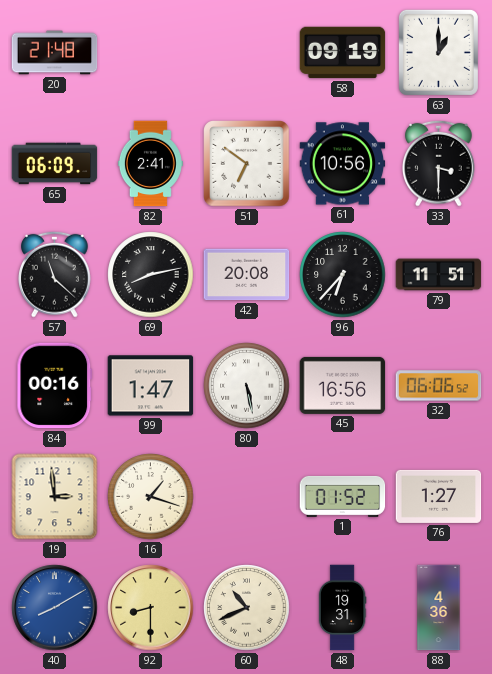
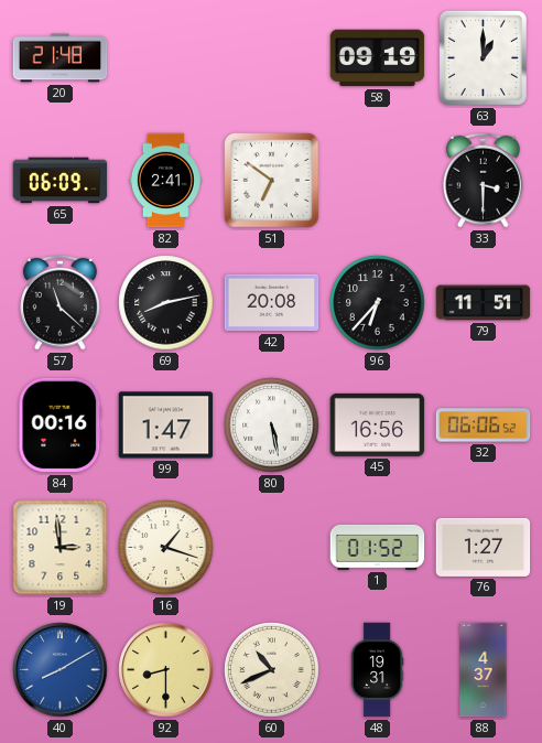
61: 10:56 -> none
88: 4:36 -> 4:37
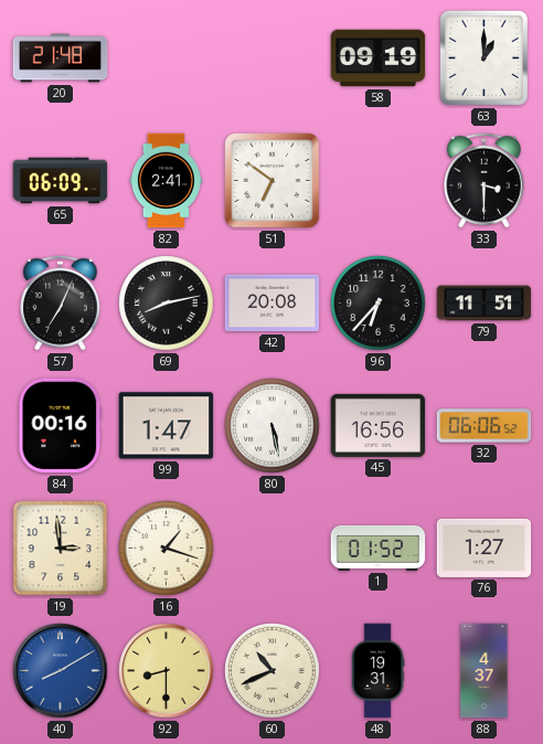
57: 11:22 -> 7:04
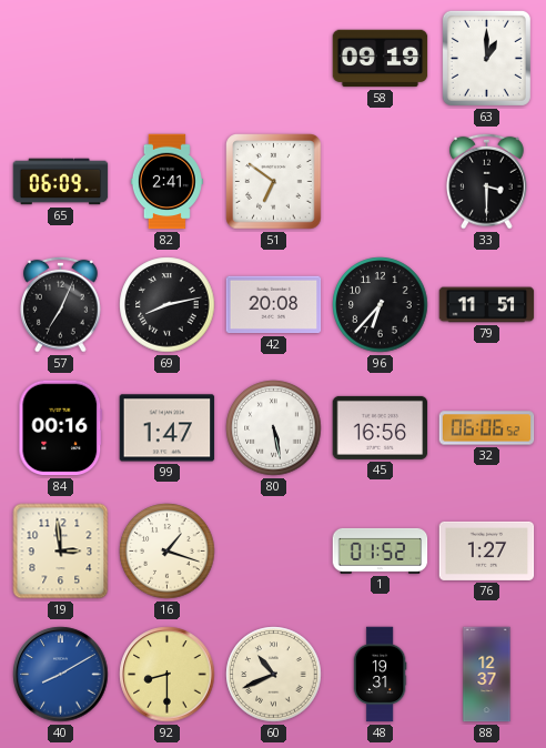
20: 21:48 -> none
88: 4:37 -> 12:37
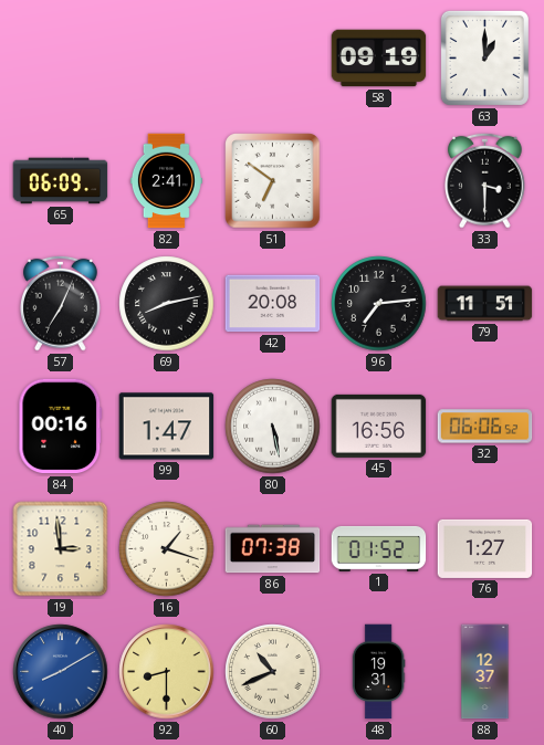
96: 6:37 -> 7:14
86: none -> 07:38
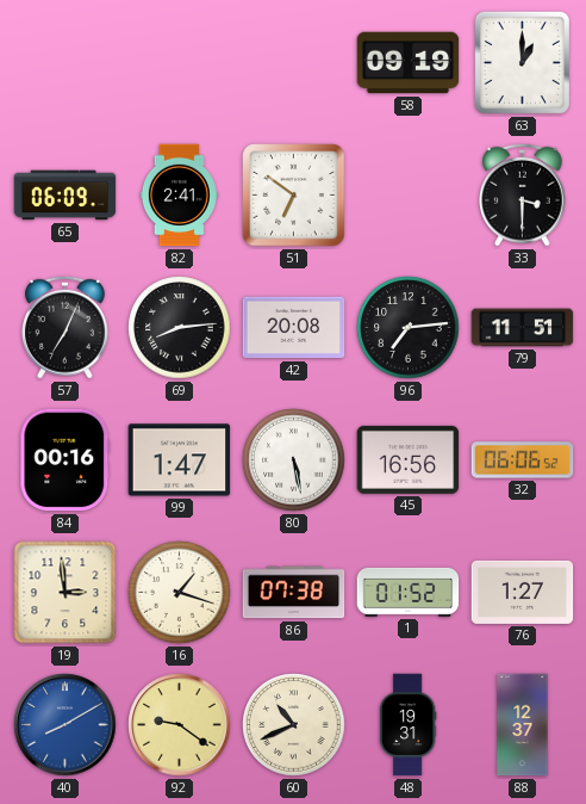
69: 8:13 -> 8:14
92: 8:30 -> 9:21
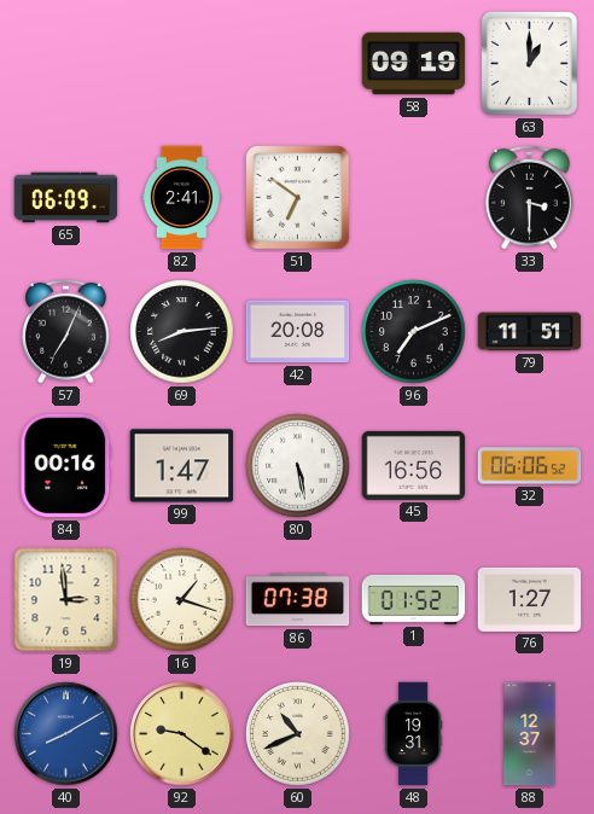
96: 7:14 -> 7:11
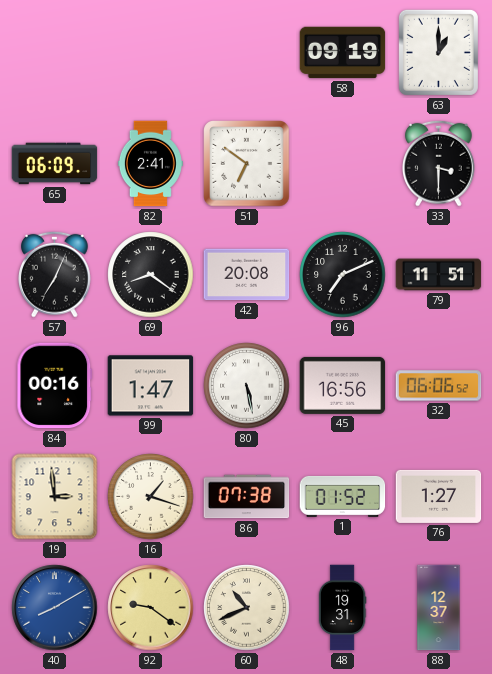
69: 8:14 -> 8:21
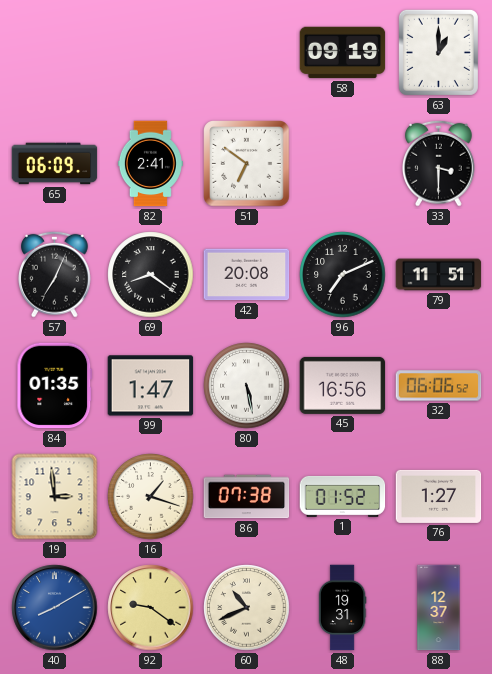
84: 00:16 -> 01:35
